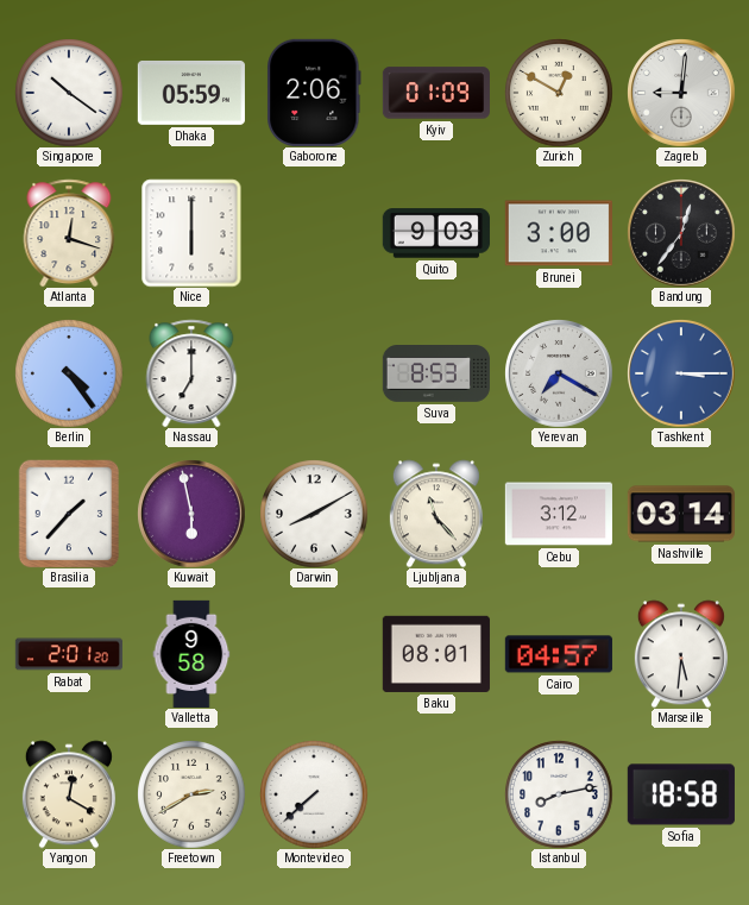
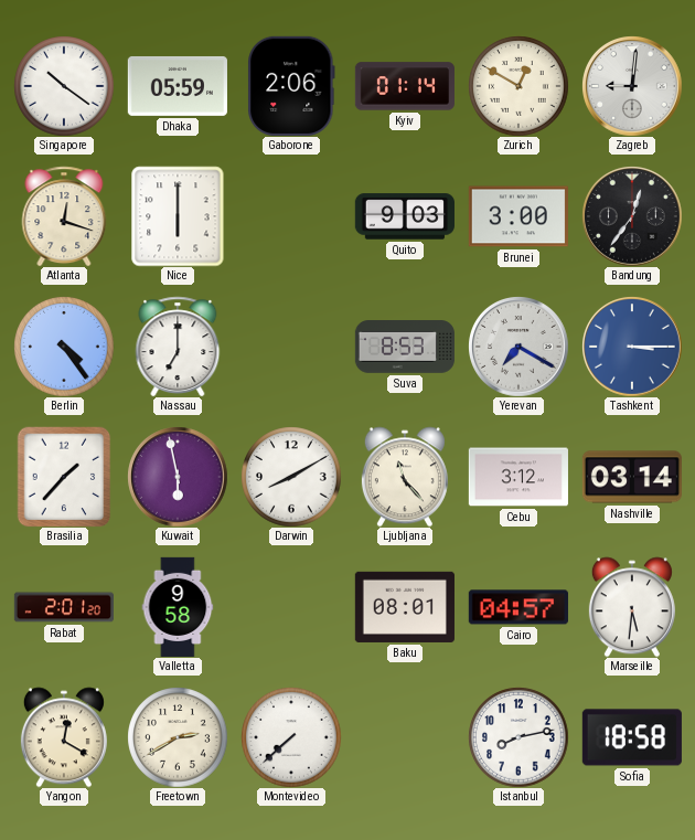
Kyiv: 01:09 -> 01:14
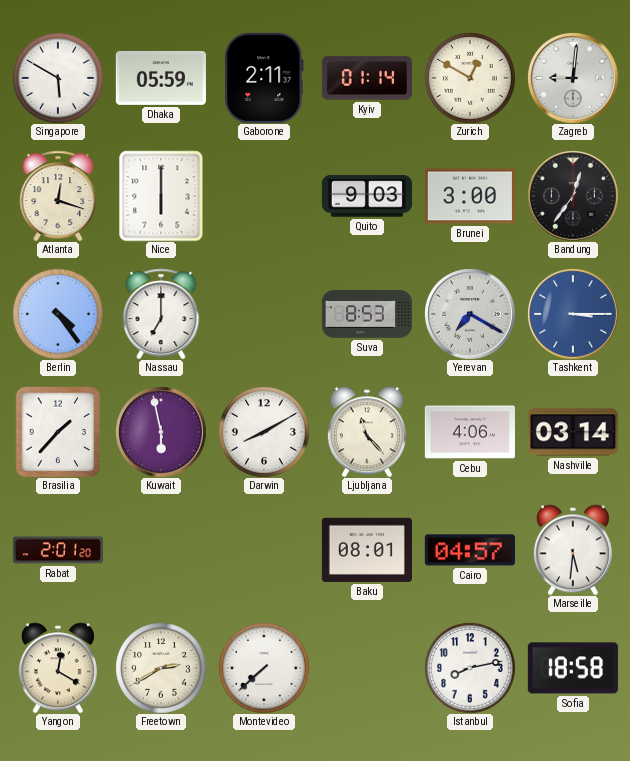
Singapore: 10:21 -> 5:50
Gaborone: 2:06 -> 2:11
Cebu: 3:12 -> 4:06
Valletta: 9:58 -> none
